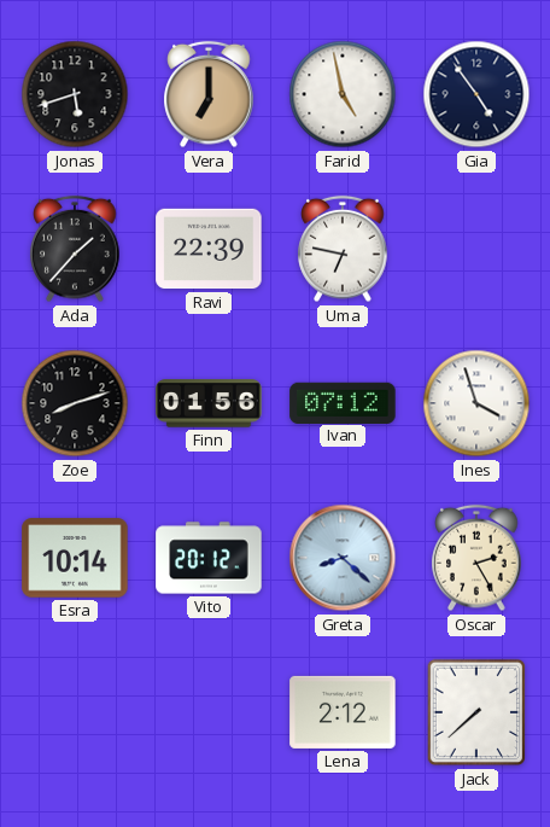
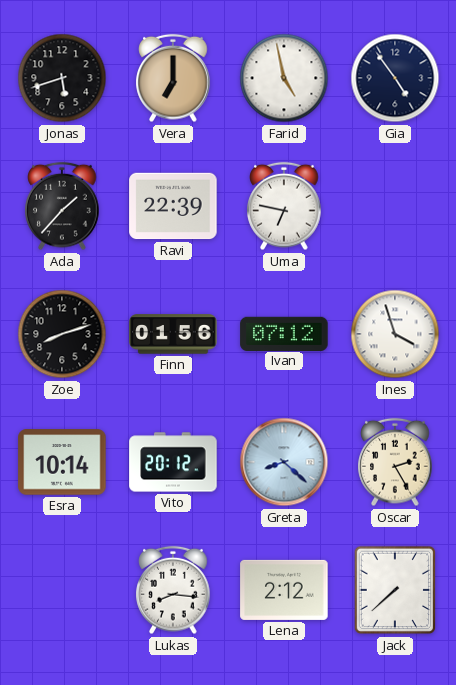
Lukas: none -> 8:16
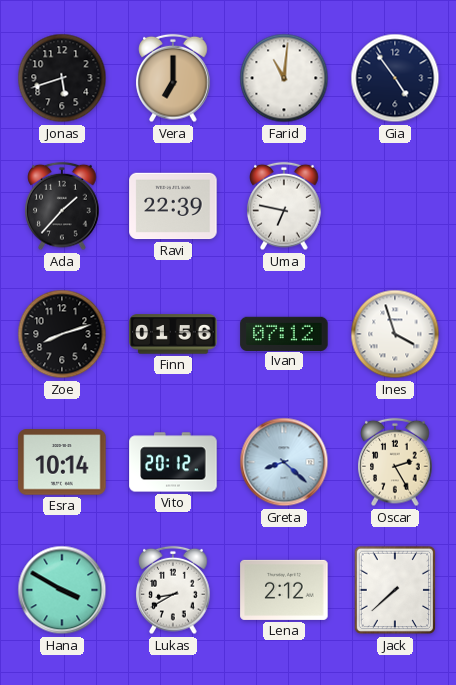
Farid: 4:58 -> 11:01
Hana: none -> 3:50
Lukas: 8:16 -> 8:40
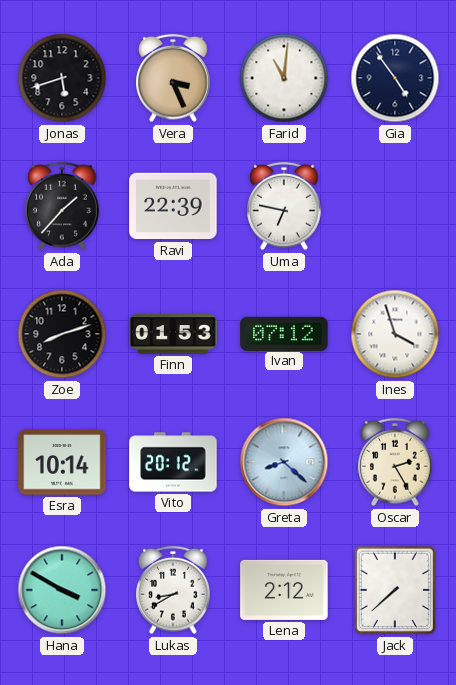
Vera: 7:00 -> 3:26
Finn: 01:56 -> 01:53
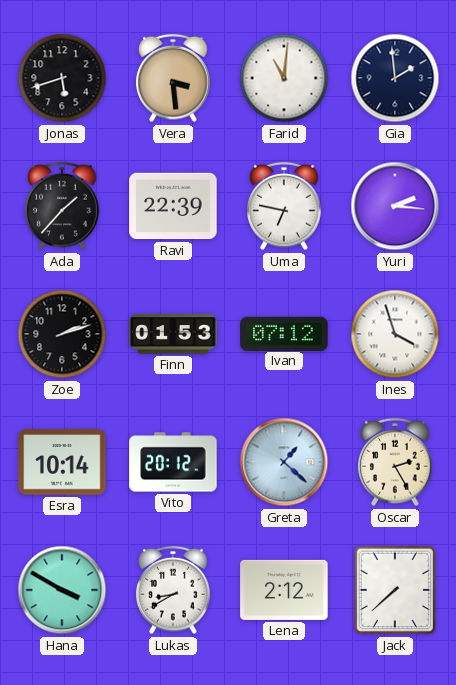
Vera: 3:26 -> 3:29
Gia: 4:54 -> 1:59
Yuri: none -> 2:16
Zoe: 8:12 -> 2:12
Greta: 8:22 -> 1:22
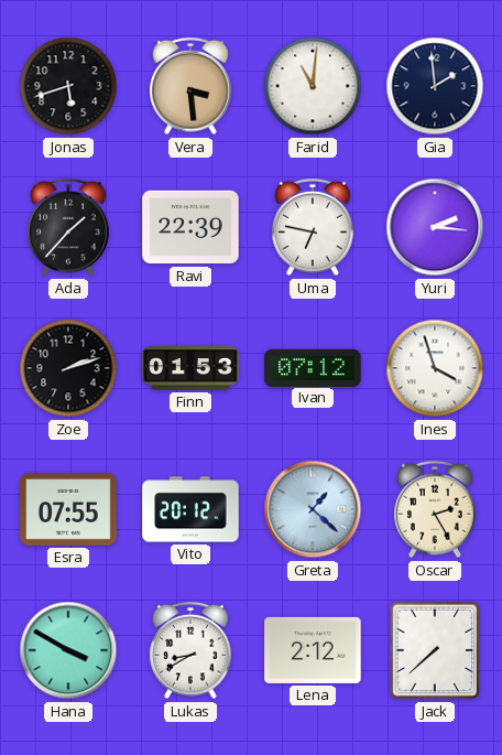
Esra: 10:14 -> 07:55
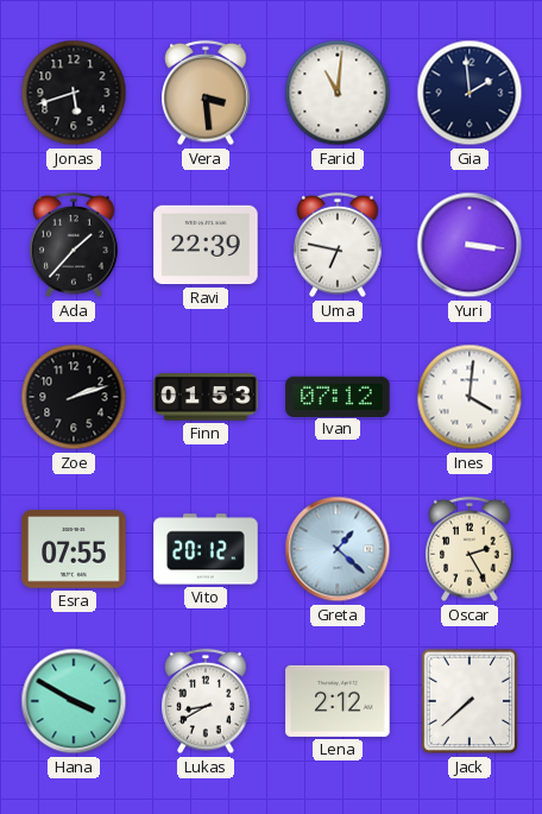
Yuri: 2:16 -> 3:16
Ines: 3:57 -> 4:01
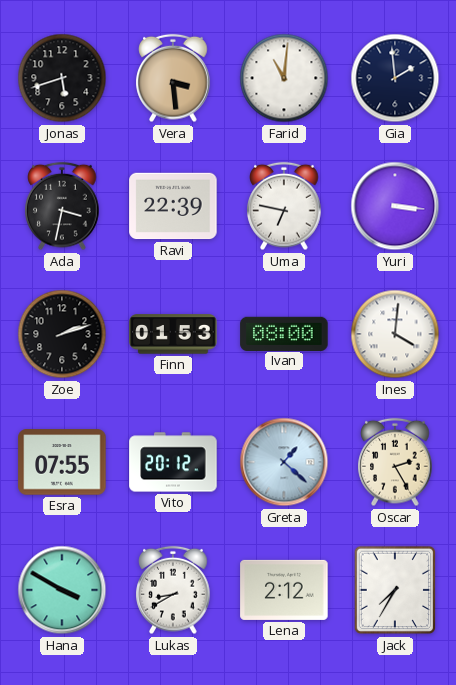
Ada: 1:37 -> 3:32
Ivan: 07:12 -> 08:00
Jack: 7:38 -> 7:35
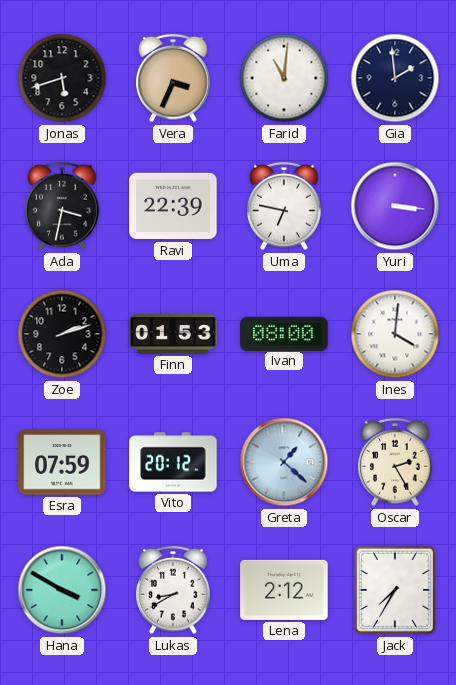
Vera: 3:29 -> 3:34
Esra: 07:55 -> 07:59
